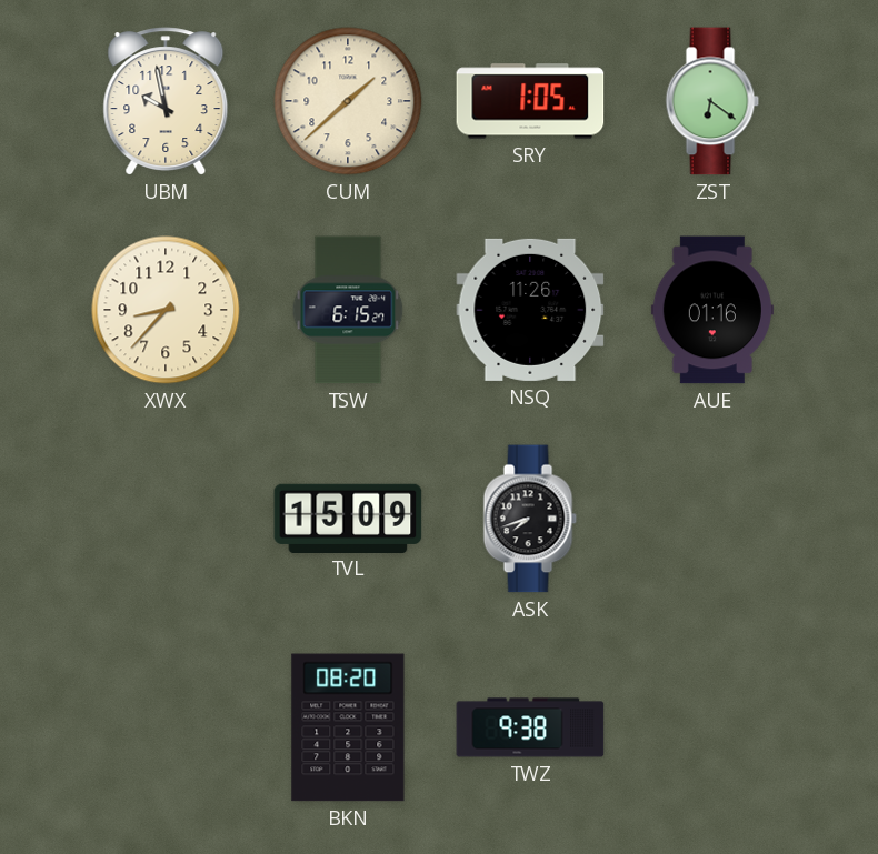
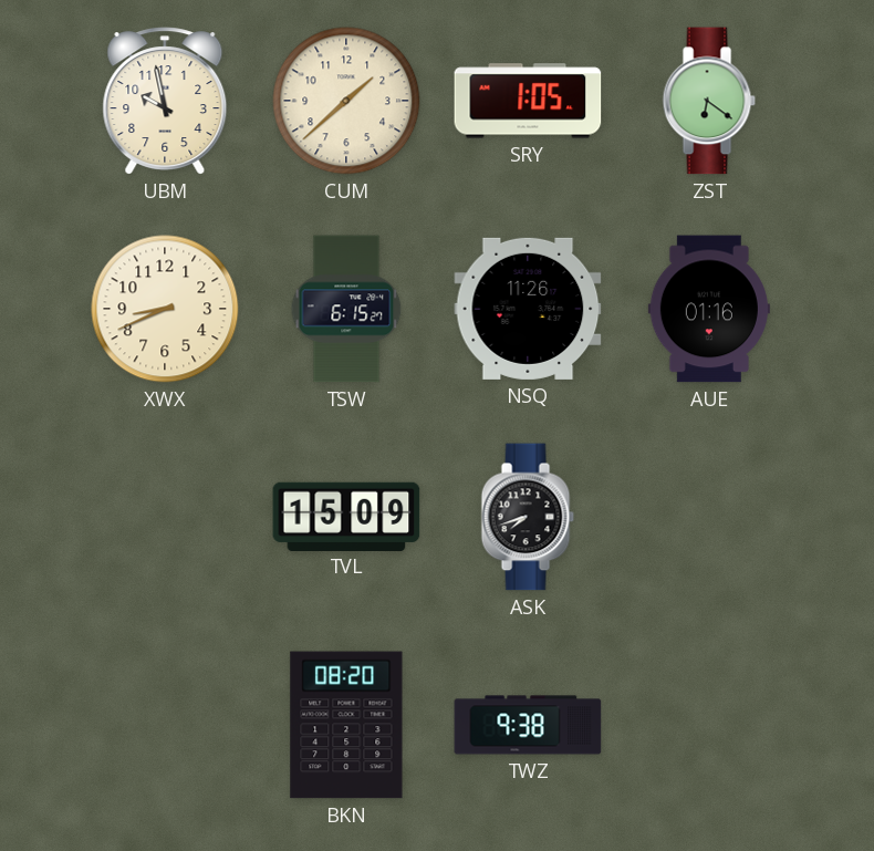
XWX: 8:37 -> 8:41
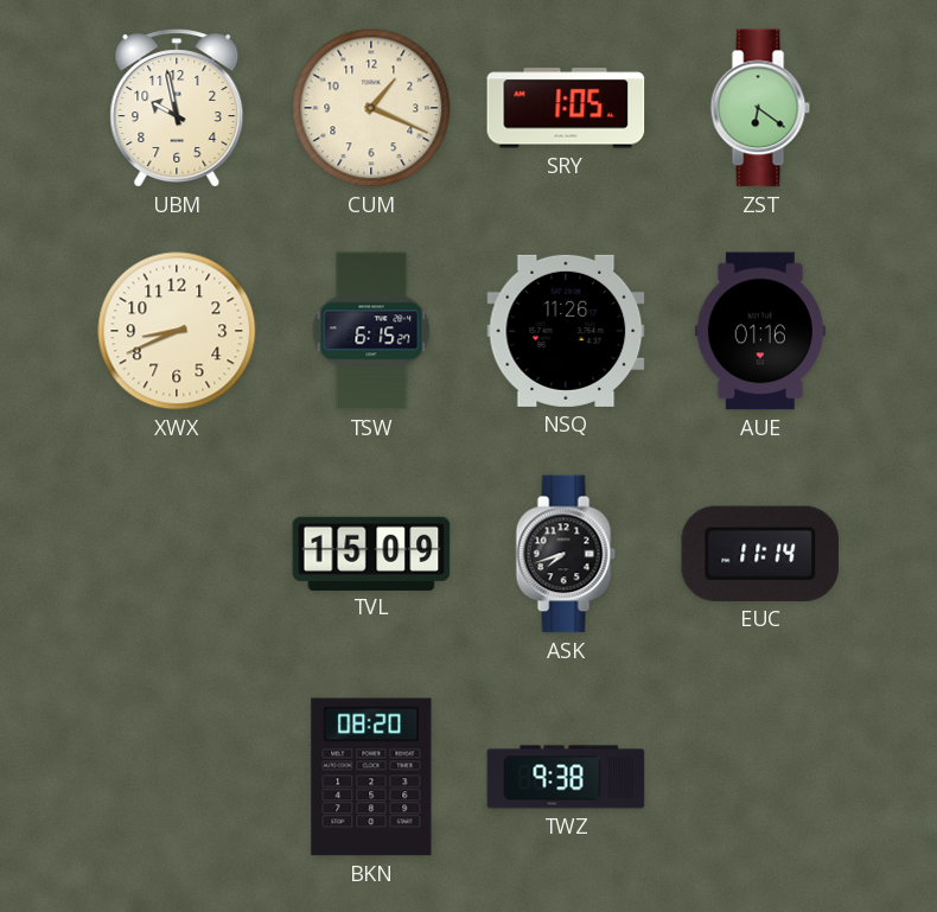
CUM: 1:38 -> 1:19
EUC: none -> 11:14
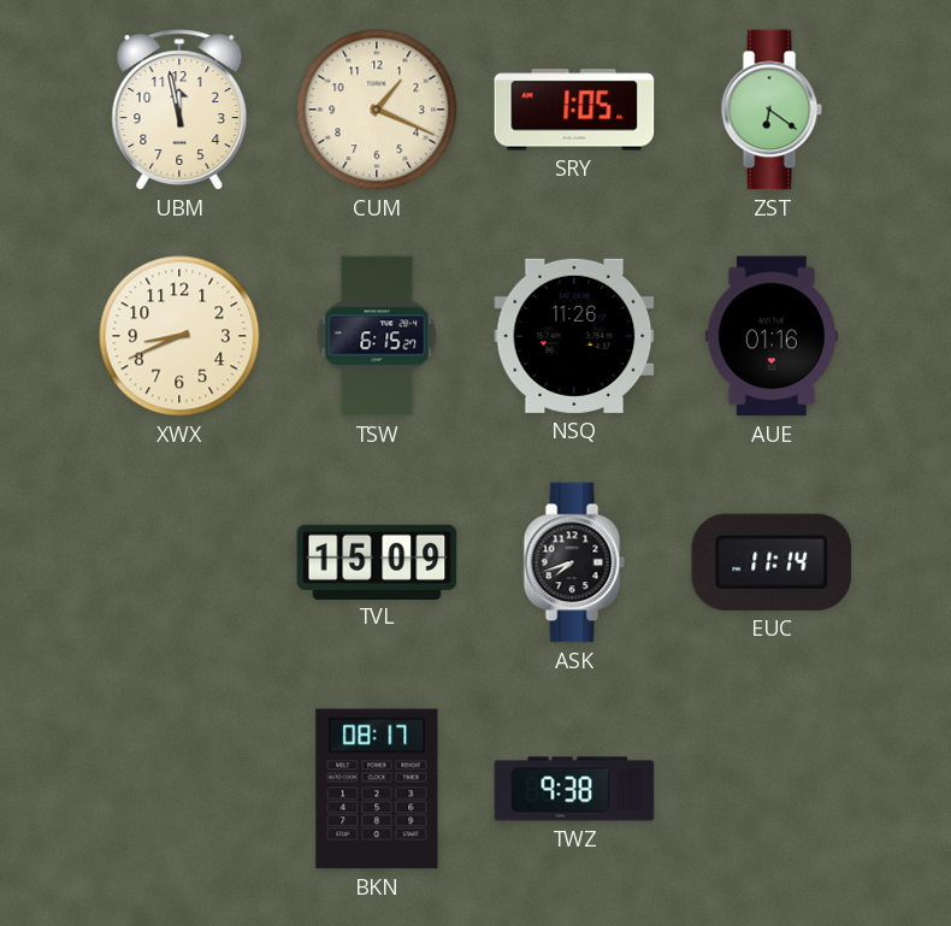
UBM: 9:58 -> 11:58
BKN: 08:20 -> 08:17
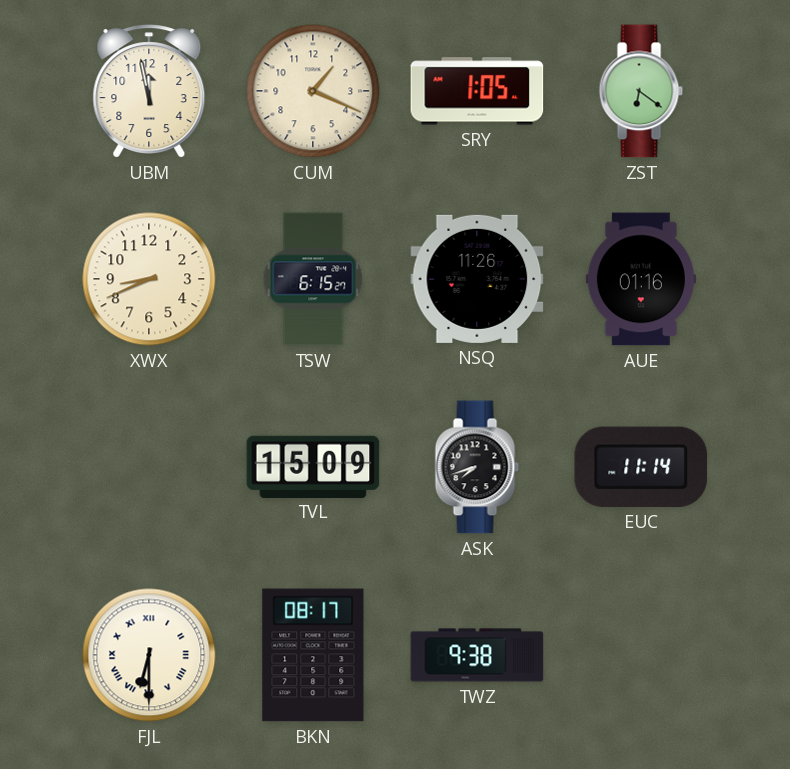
FJL: none -> 6:30
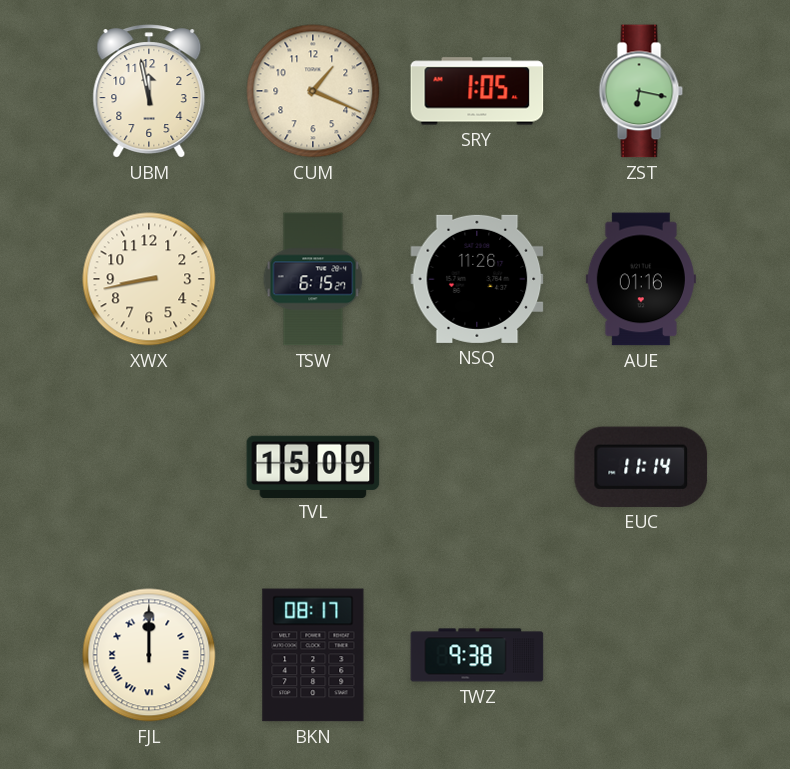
ZST: 6:21 -> 6:17
XWX: 8:41 -> 8:43
ASK: 7:42 -> none
FJL: 6:30 -> 12:00
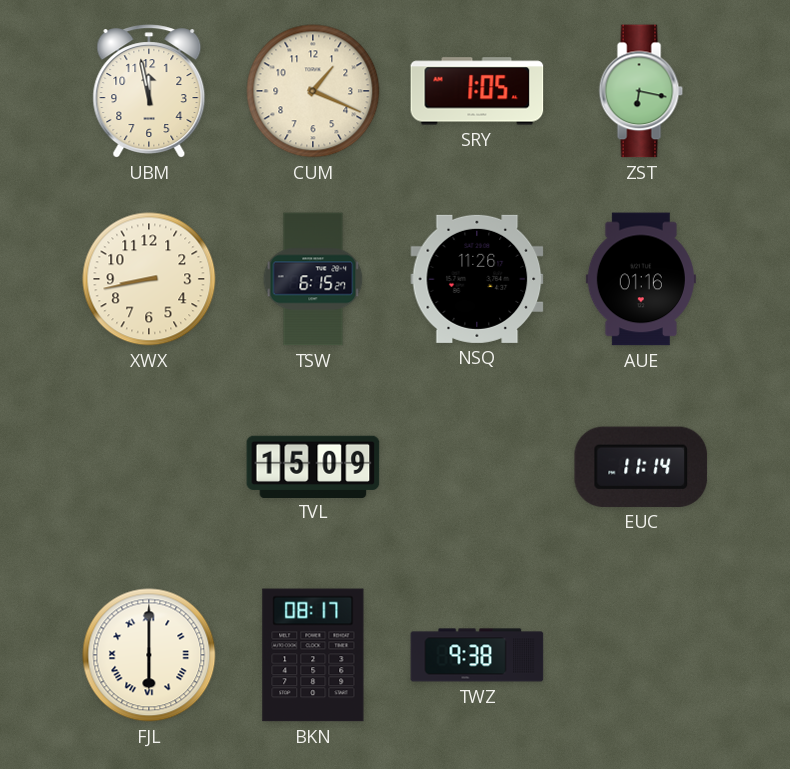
FJL: 12:00 -> 6:00
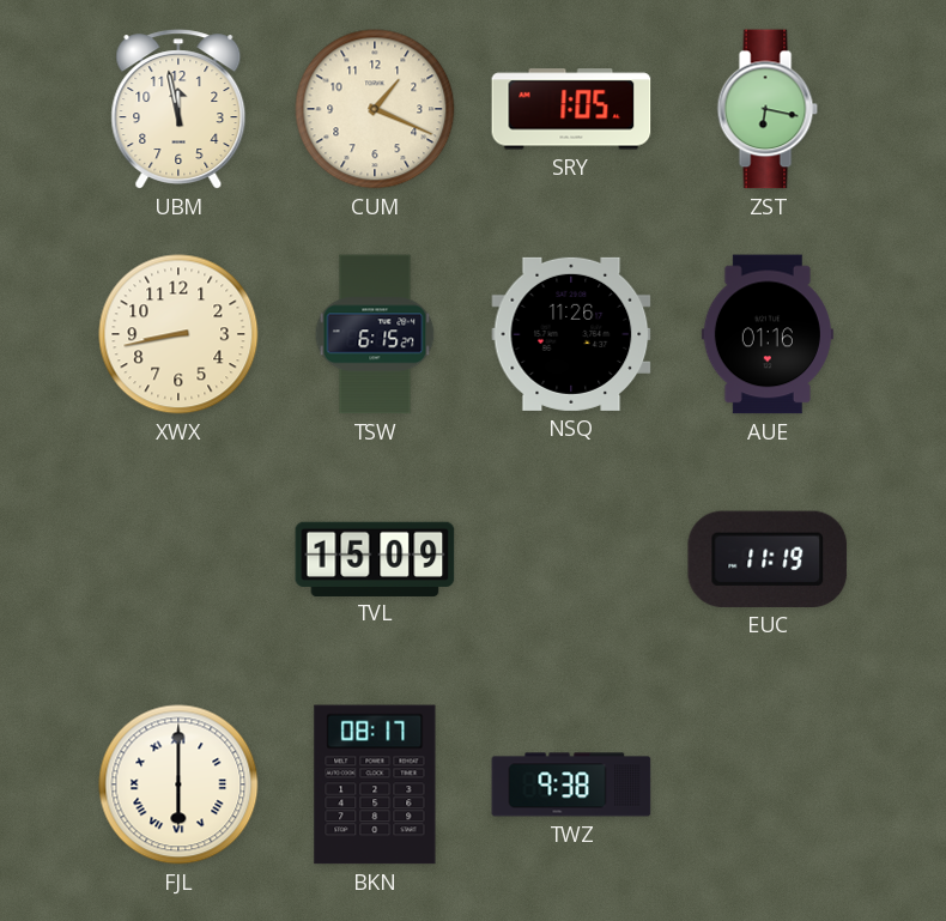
EUC: 11:14 -> 11:19
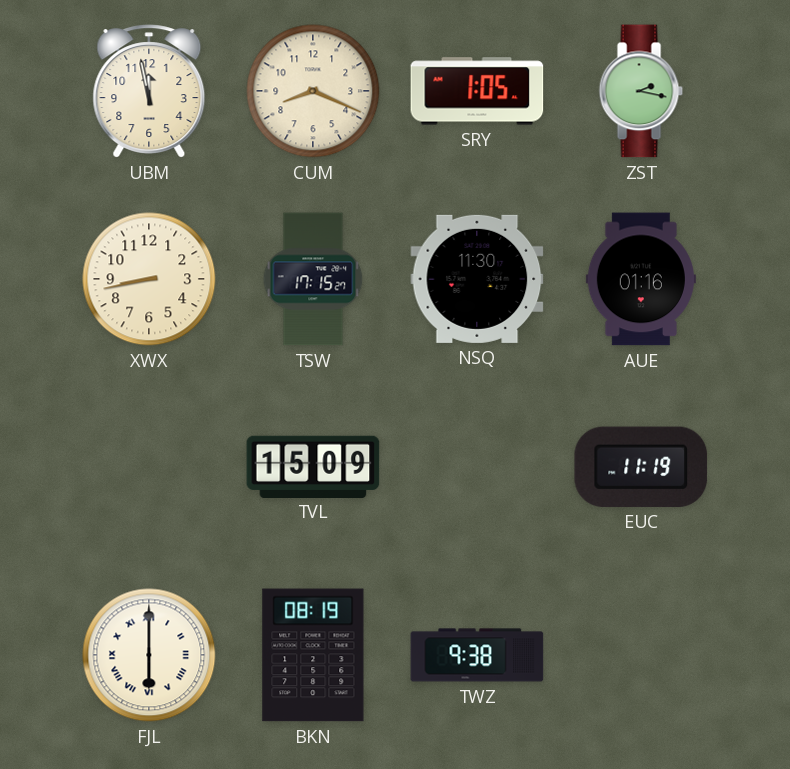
CUM: 1:19 -> 8:19
ZST: 6:17 -> 2:17
TSW: 6:15 -> 17:15
NSQ: 11:26 -> 11:30
BKN: 08:17 -> 08:19
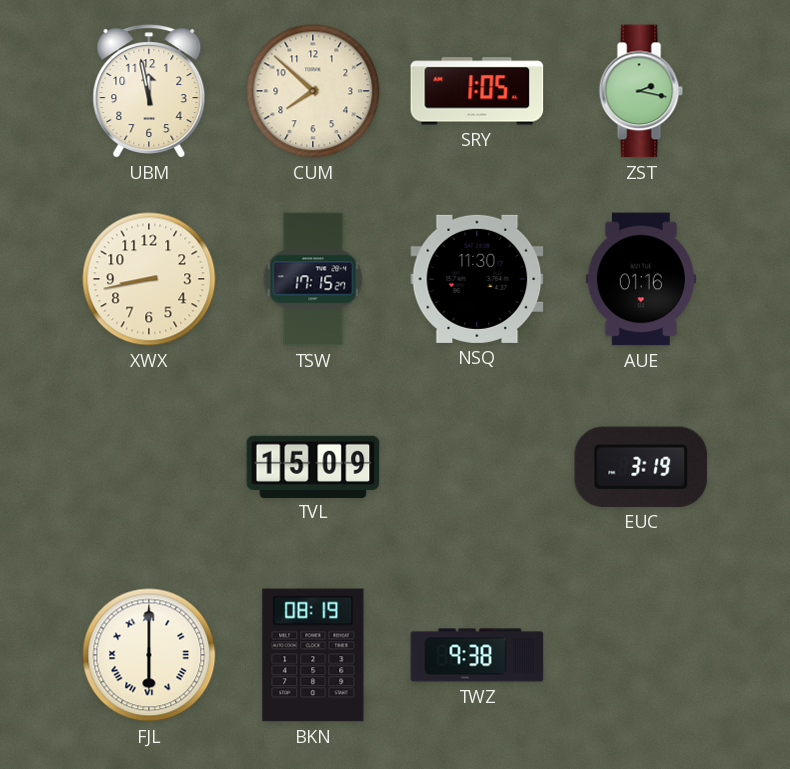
CUM: 8:19 -> 7:52
EUC: 11:19 -> 3:19
